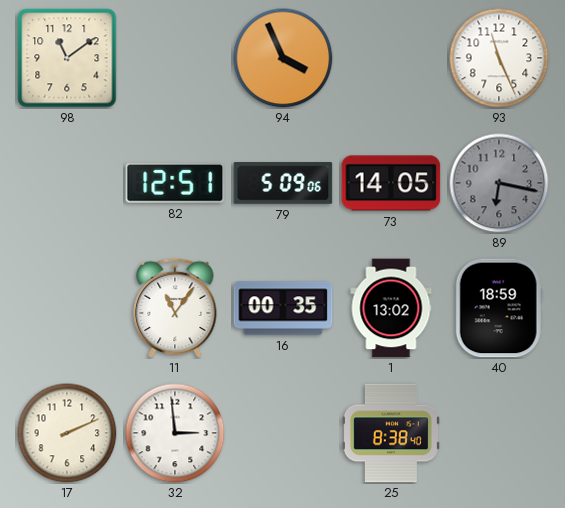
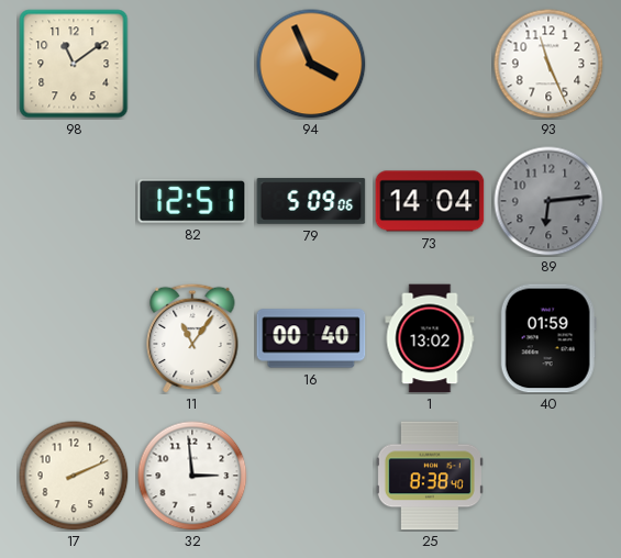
73: 14:05 -> 14:04
89: 6:17 -> 6:14
16: 00:35 -> 00:40
40: 18:59 -> 01:59
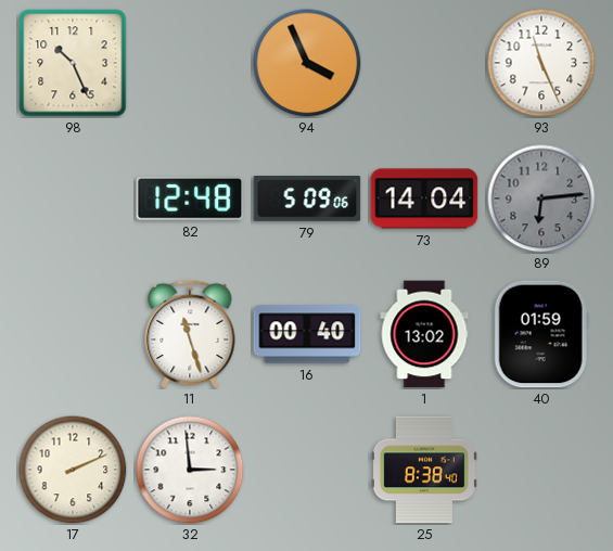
98: 11:09 -> 10:26
82: 12:51 -> 12:48
11: 11:06 -> 11:27
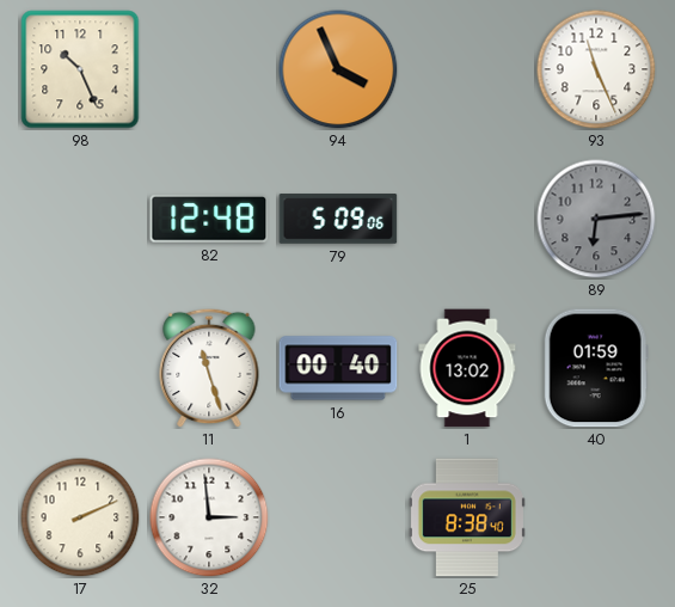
73: 14:04 -> none
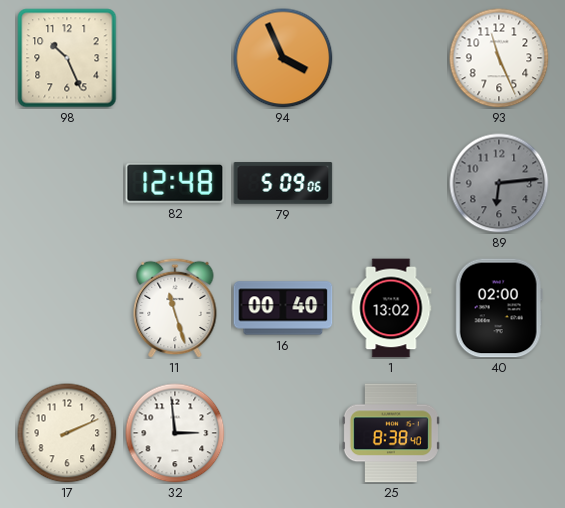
40: 01:59 -> 02:00
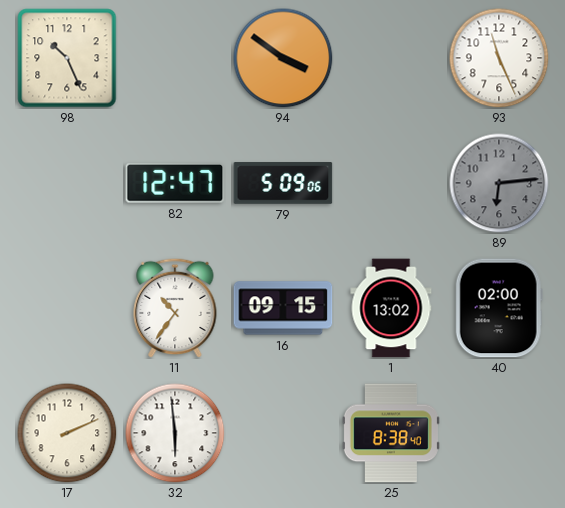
94: 3:56 -> 3:51
82: 12:48 -> 12:47
11: 11:27 -> 10:36
16: 00:40 -> 09:15
32: 2:59 -> 5:59
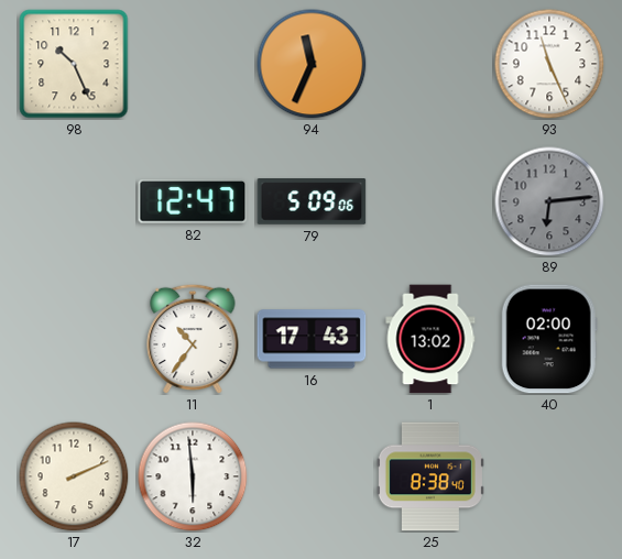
94: 3:51 -> 11:34
16: 09:15 -> 17:43
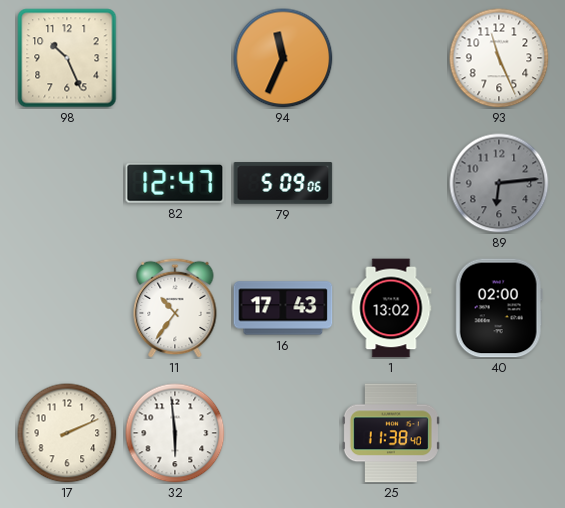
25: 8:38 -> 11:38
